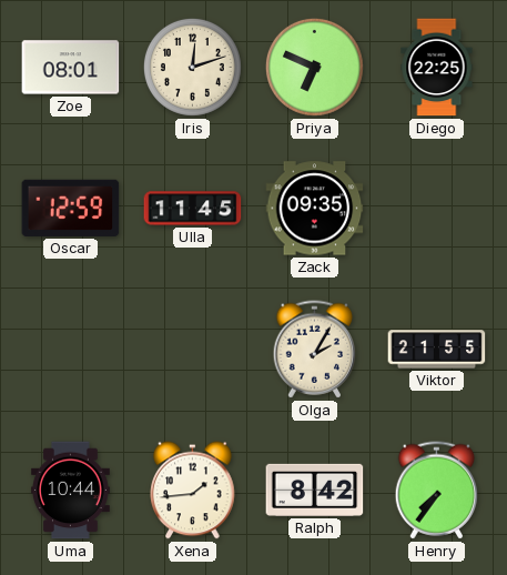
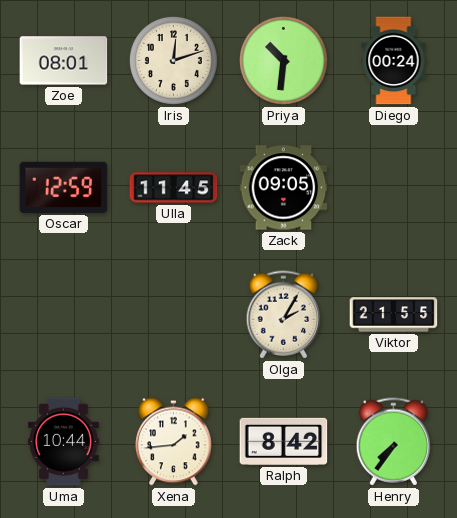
Priya: 6:49 -> 10:31
Diego: 22:25 -> 00:24
Zack: 09:35 -> 09:05
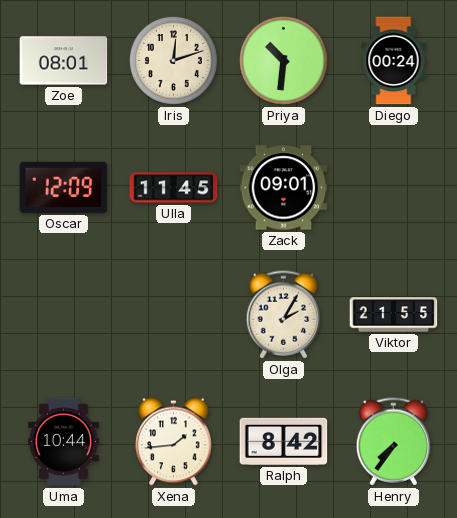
Oscar: 12:59 -> 12:09
Zack: 09:05 -> 09:01
